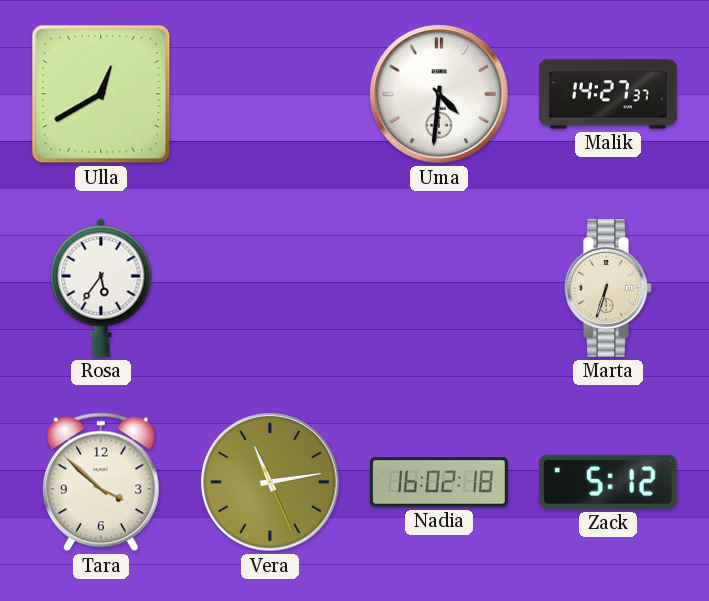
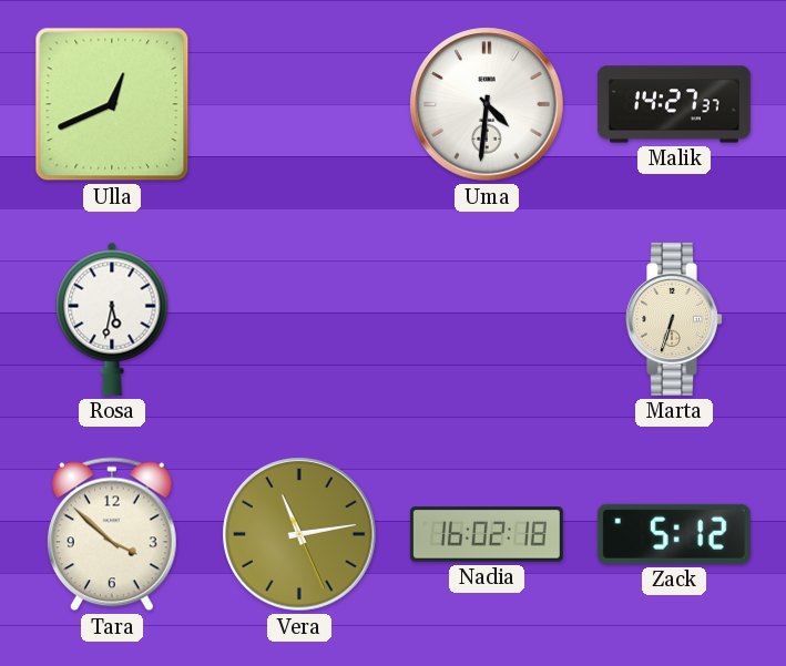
Ulla: 12:40 -> 12:41
Rosa: 5:36 -> 5:32
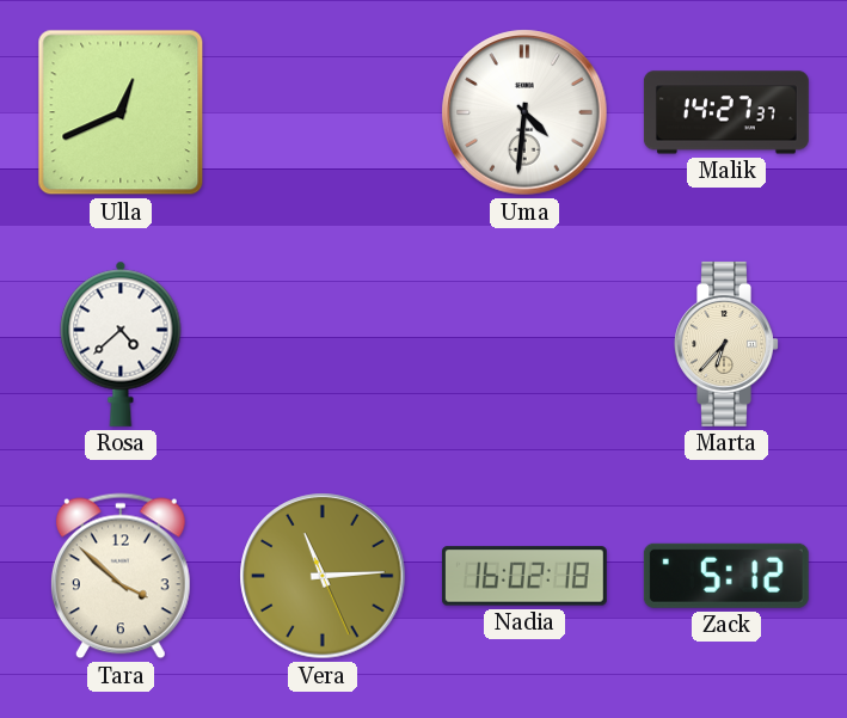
Rosa: 5:32 -> 4:38
Marta: 6:33 -> 6:37
Vera: 11:13 -> 11:14
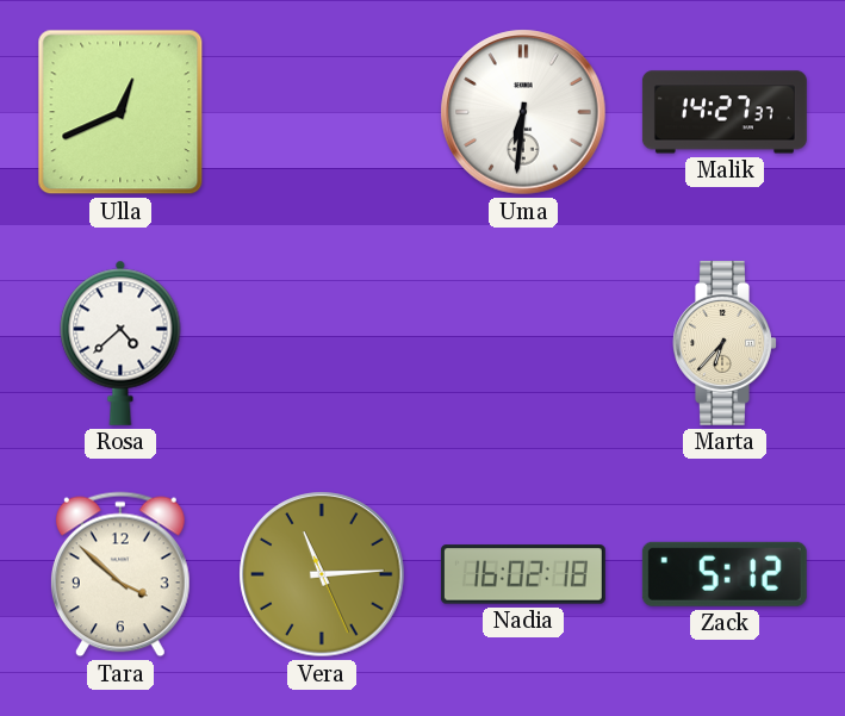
Uma: 4:31 -> 6:31
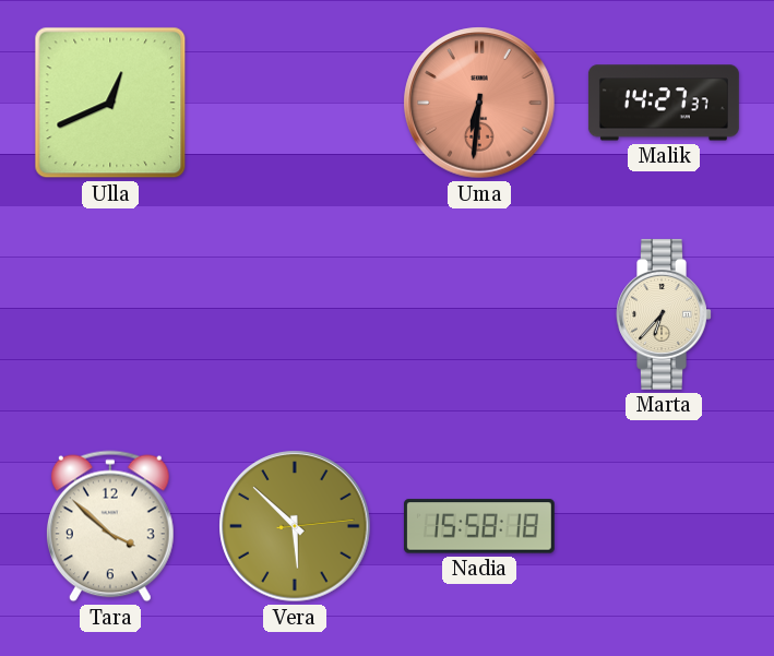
Uma dial: white -> salmon
Rosa: 4:38 -> none
Vera: 11:14 -> 5:52
Nadia: 16:02 -> 15:58
Zack: 5:12 -> none
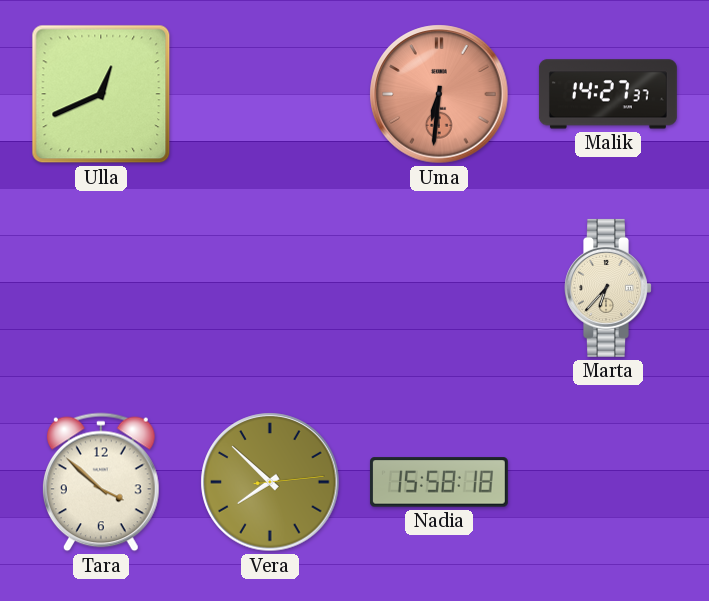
Vera: 5:52 -> 7:52
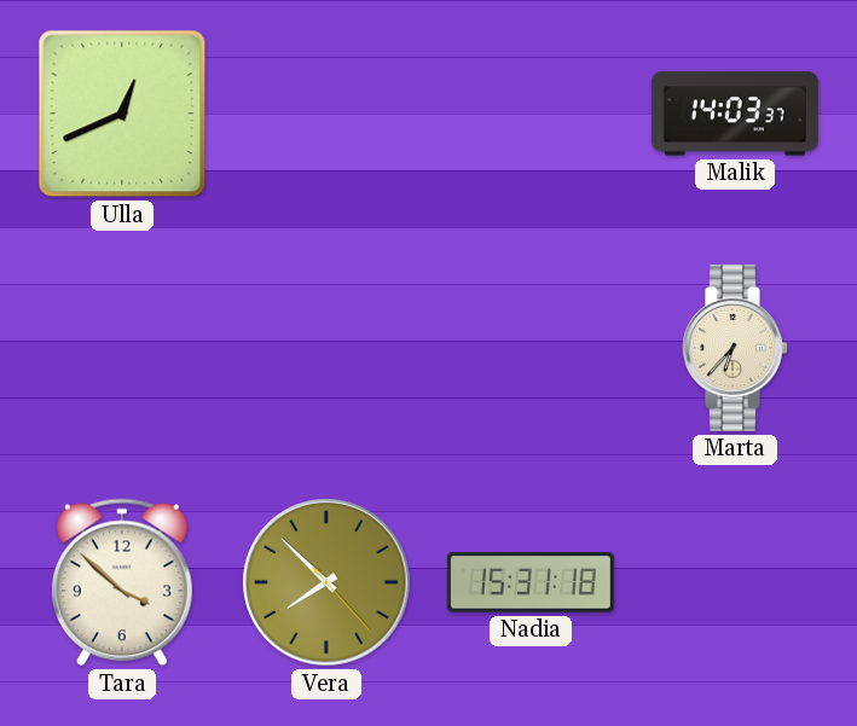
Uma: 6:31 -> none
Malik: 14:27 -> 14:03
Vera: 7:52:14 -> 7:52:23
Nadia: 15:58 -> 15:31
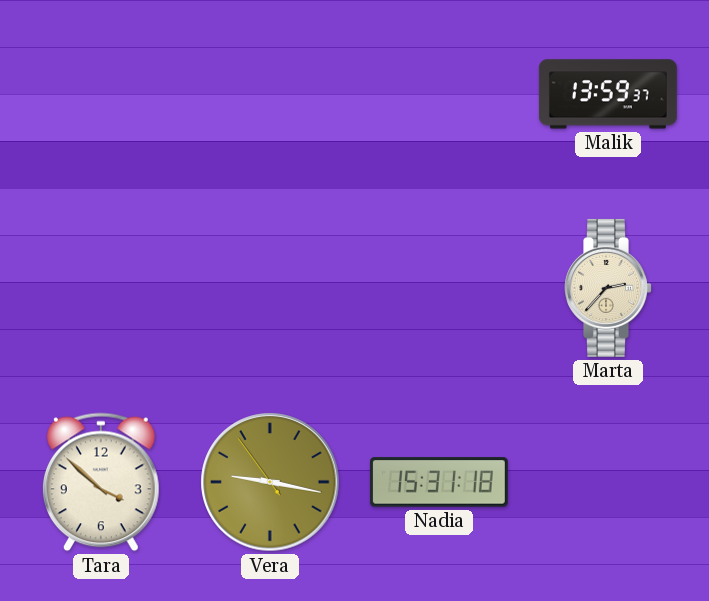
Ulla: 12:41 -> none
Malik: 14:03 -> 13:59
Marta: 6:37 -> 2:37
Vera: 7:52 -> 9:16
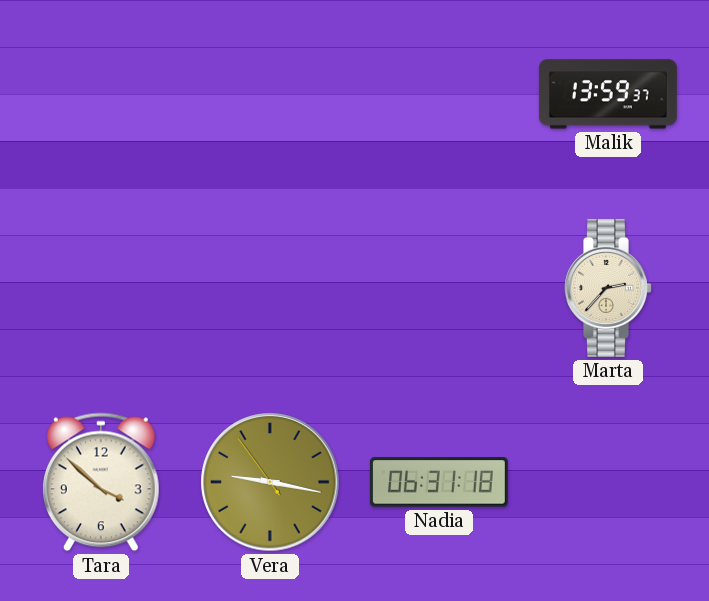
Nadia: 15:31 -> 06:31
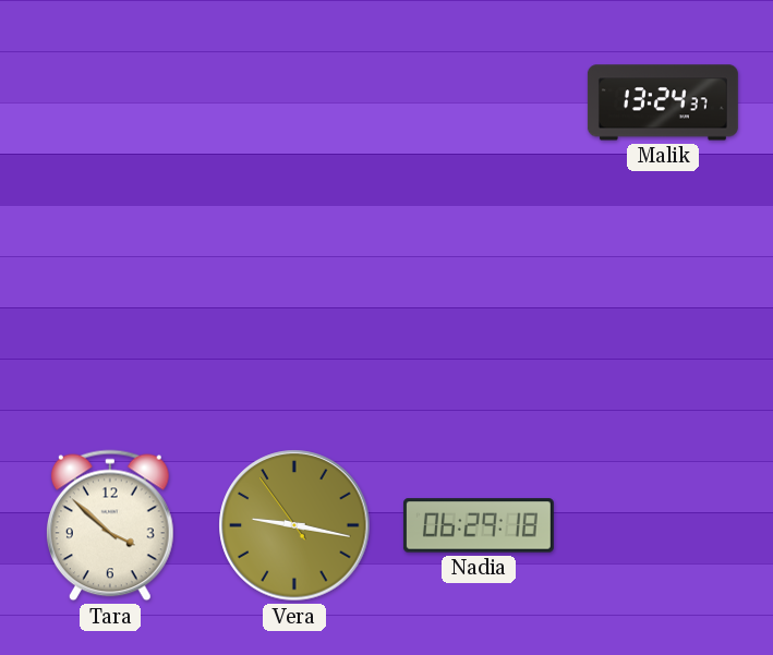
Malik: 13:59 -> 13:24
Marta: 2:37 -> none
Nadia: 06:31 -> 06:29
